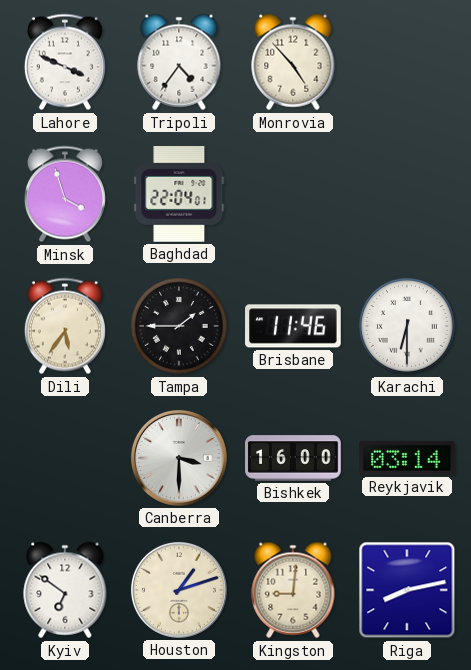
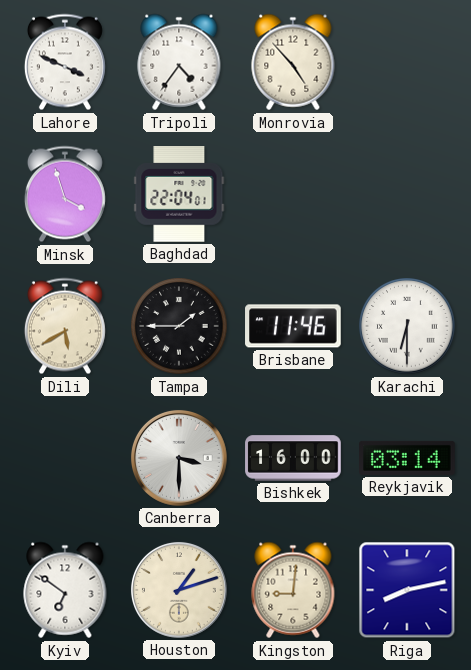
Dili: 5:36 -> 5:40
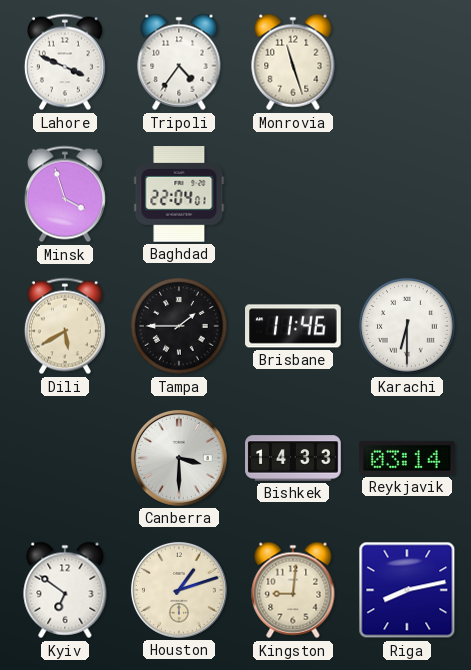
Monrovia: 4:53 -> 11:27
Bishkek: 16:00 -> 14:33
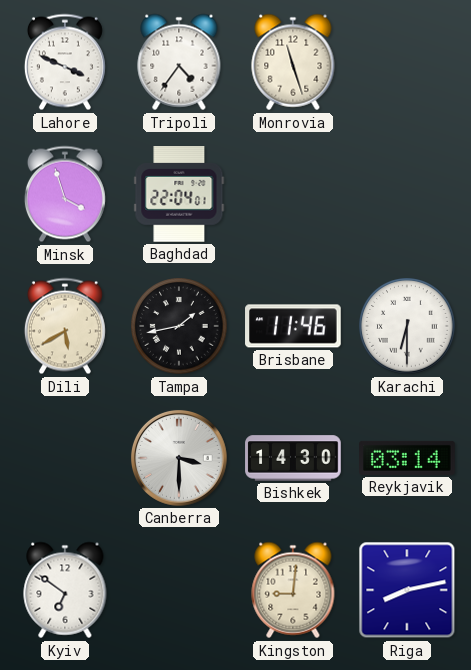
Tampa: 1:45 -> 1:43
Bishkek: 14:33 -> 14:30
Houston: 1:12 -> none
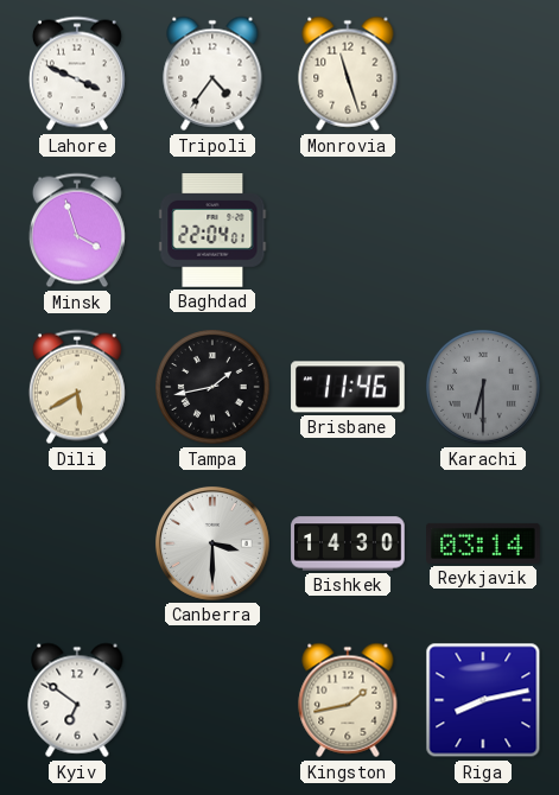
Karachi dial: white -> grey
Kingston: 9:01 -> 1:43
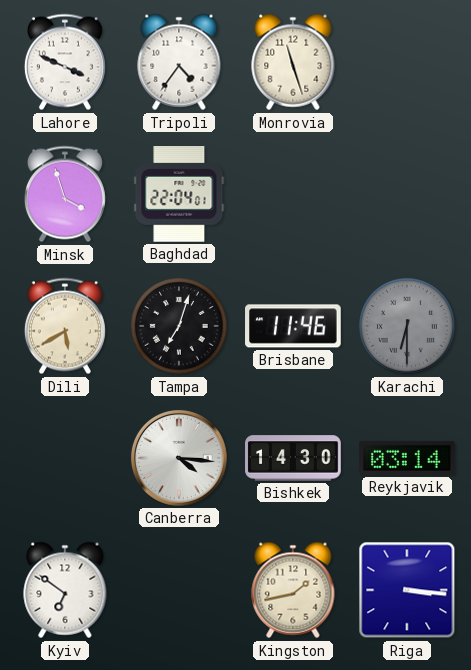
Tampa: 1:43 -> 7:03
Canberra: 3:30 -> 4:16
Riga: 8:13 -> 3:16
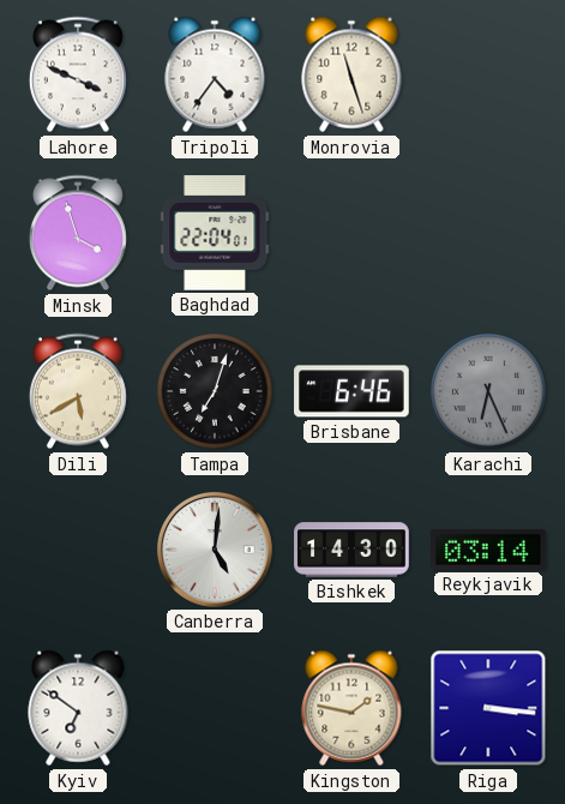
Brisbane: 11:46 -> 6:46
Karachi: 6:30 -> 6:26
Canberra: 4:16 -> 5:01
Kingston: 1:43 -> 1:47
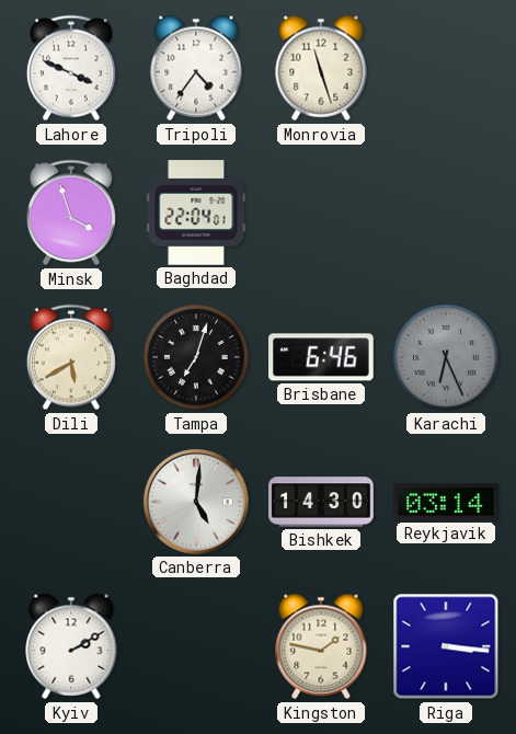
Kyiv: 6:51 -> 2:10
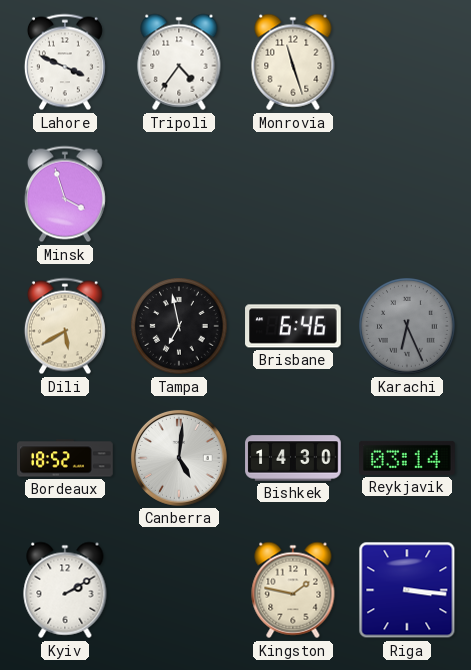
Baghdad: 22:04 -> none
Tampa: 7:03 -> 6:58
Bordeaux: none -> 18:52
